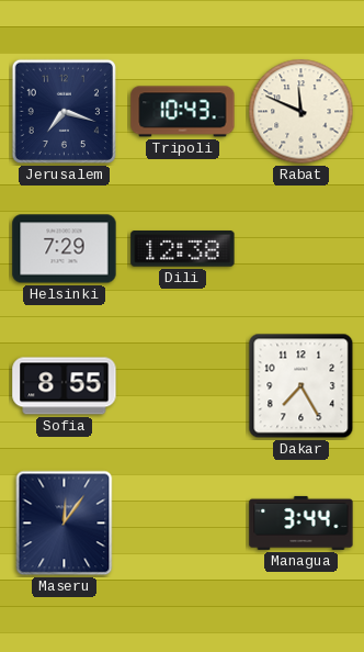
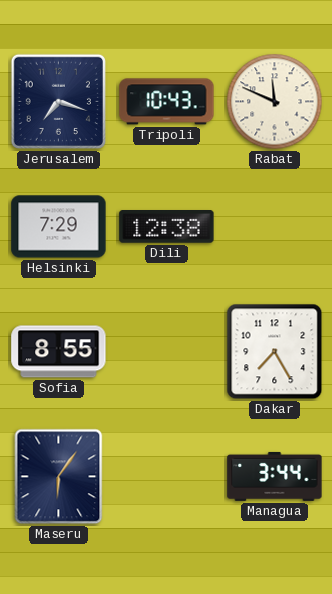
Maseru: 12:06 -> 6:06
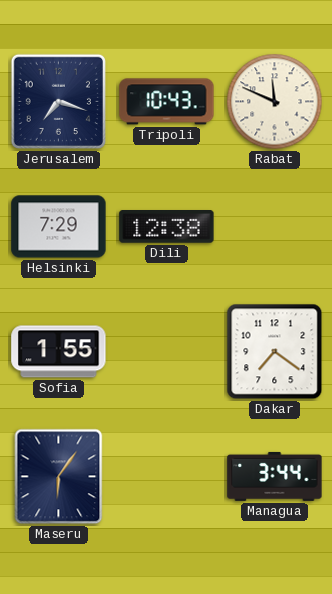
Sofia: 8:55 -> 1:55
Dakar: 7:25 -> 7:21
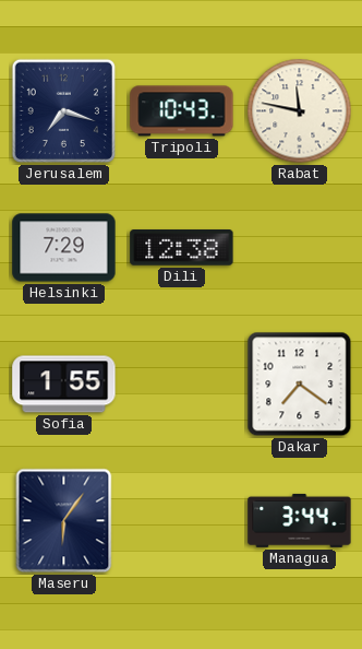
Rabat: 11:49 -> 11:47
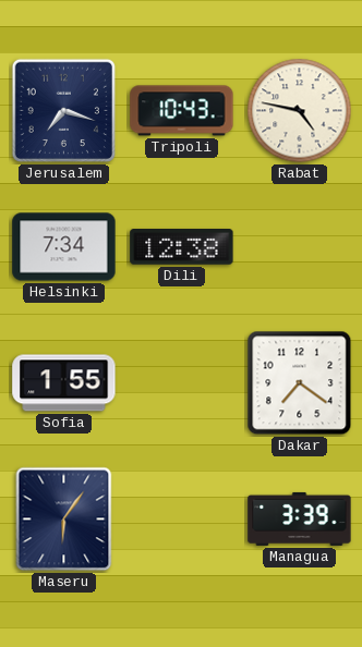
Rabat: 11:47 -> 4:47
Helsinki: 7:29 -> 7:34
Managua: 3:44 -> 3:39
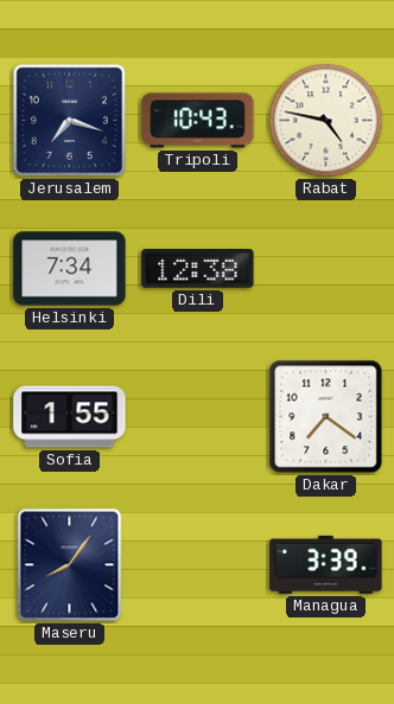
Maseru: 6:06 -> 8:06
